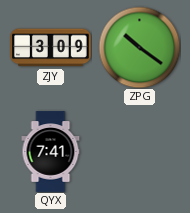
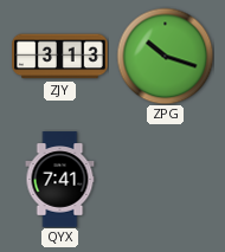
ZJY: 3:09 -> 3:13
ZPG: 10:21 -> 10:18
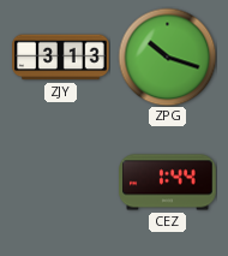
QYX: 7:41 -> none
CEZ: none -> 1:44
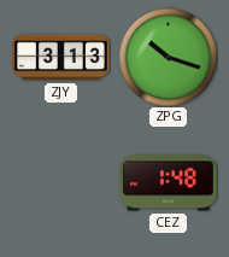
CEZ: 1:44 -> 1:48
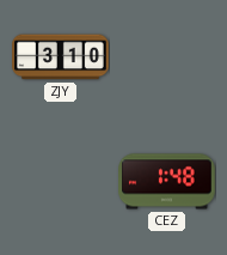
ZJY: 3:13 -> 3:10
ZPG: 10:18 -> none
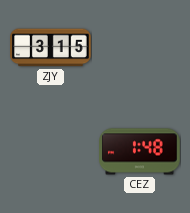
ZJY: 3:10 -> 3:15
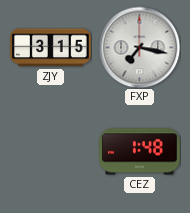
FXP: none -> 7:17
